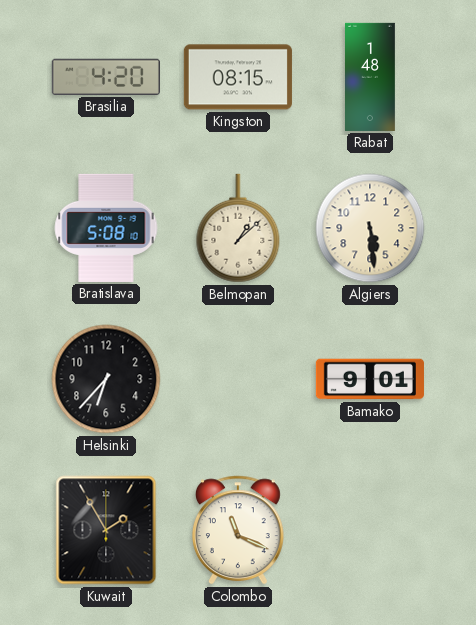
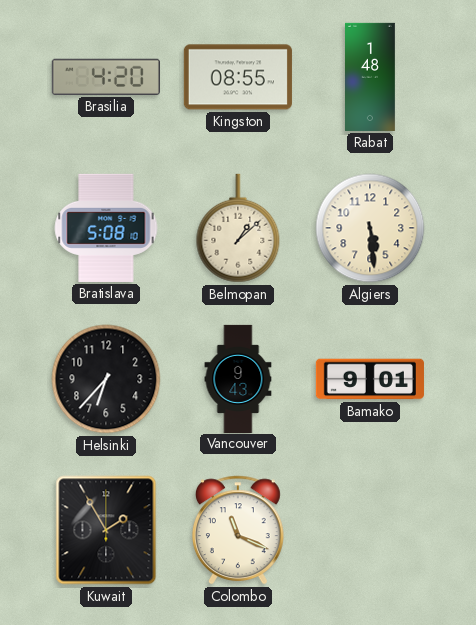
Kingston: 08:15 -> 08:55
Vancouver: none -> 9:43
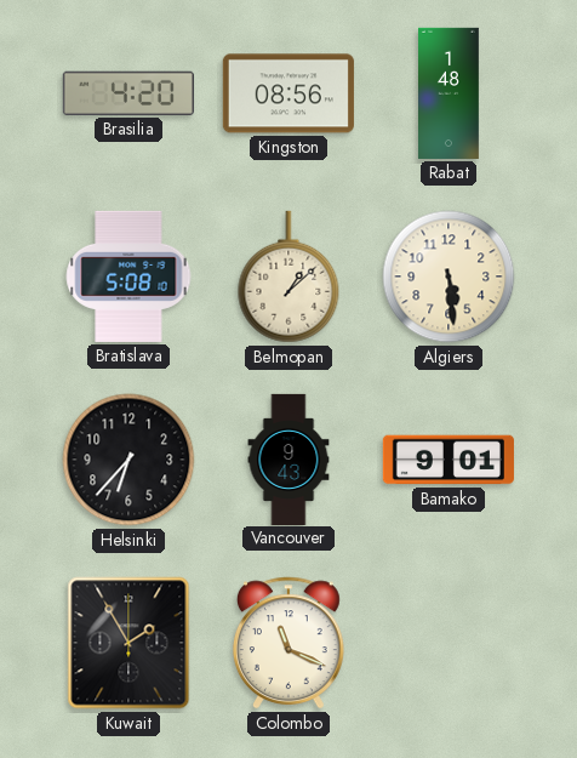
Kingston: 08:55 -> 08:56
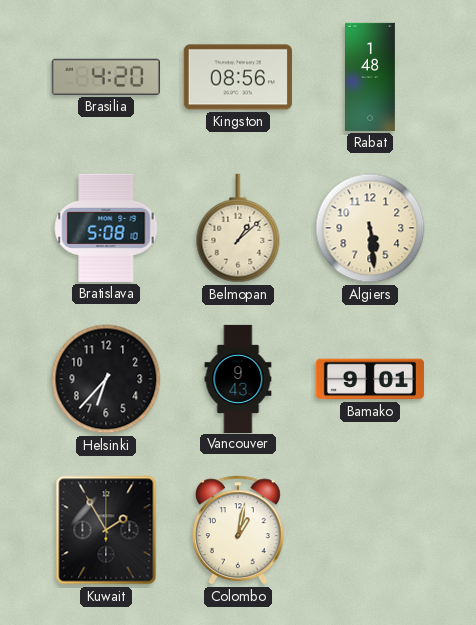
Colombo: 11:19 -> 1:02
